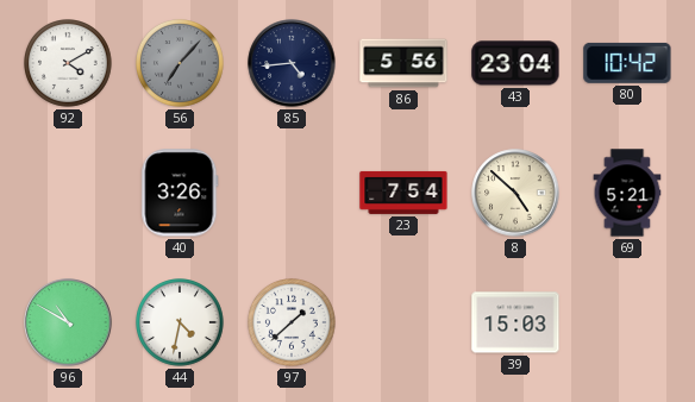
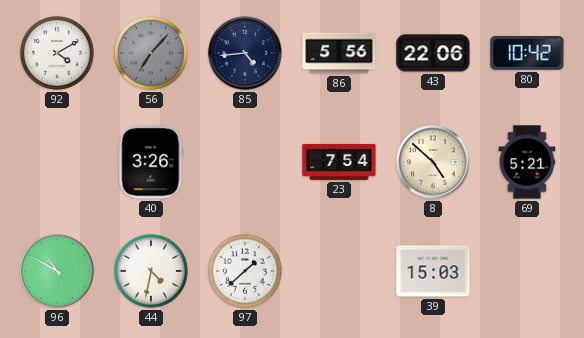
43: 23:04 -> 22:06
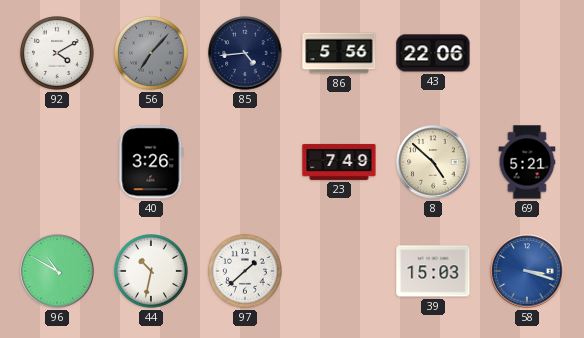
80: 10:42 -> none
23: 7:54 -> 7:49
44: 4:32 -> 10:32
58: none -> 3:18
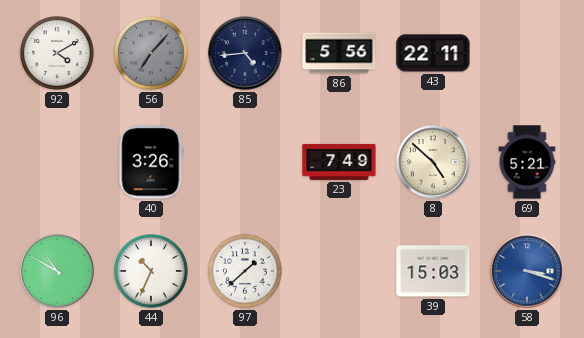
43: 22:06 -> 22:11
44: 10:32 -> 10:34
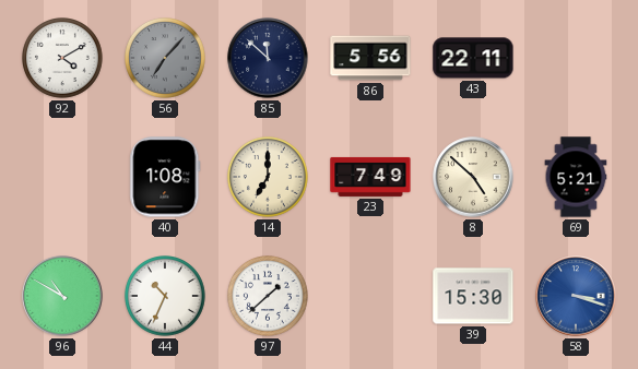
85: 4:44 -> 11:52
40: 3:26 -> 1:08
14: none -> 7:00
39: 15:03 -> 15:30
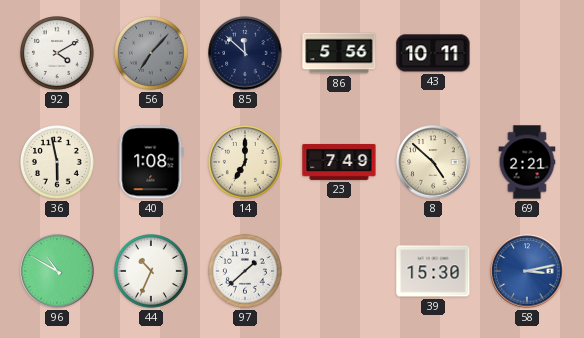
43: 22:11 -> 10:11
36: none -> 5:58
69: 5:21 -> 2:21
58: 3:18 -> 3:13
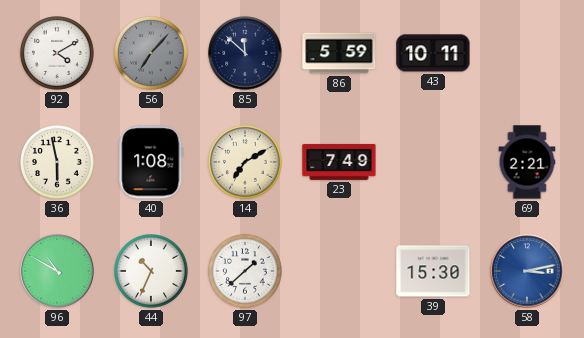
86: 5:56 -> 5:59
14: 7:00 -> 7:10
8: 4:52 -> none
